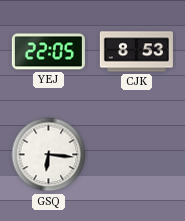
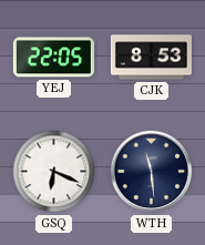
GSQ: 6:16 -> 6:19
WTH: none -> 11:29
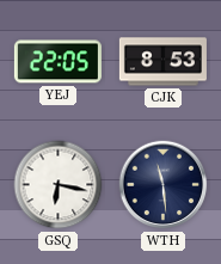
GSQ: 6:19 -> 6:17
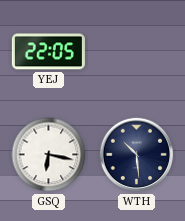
CJK: 8:53 -> none
WTH: 11:29 -> 10:29
